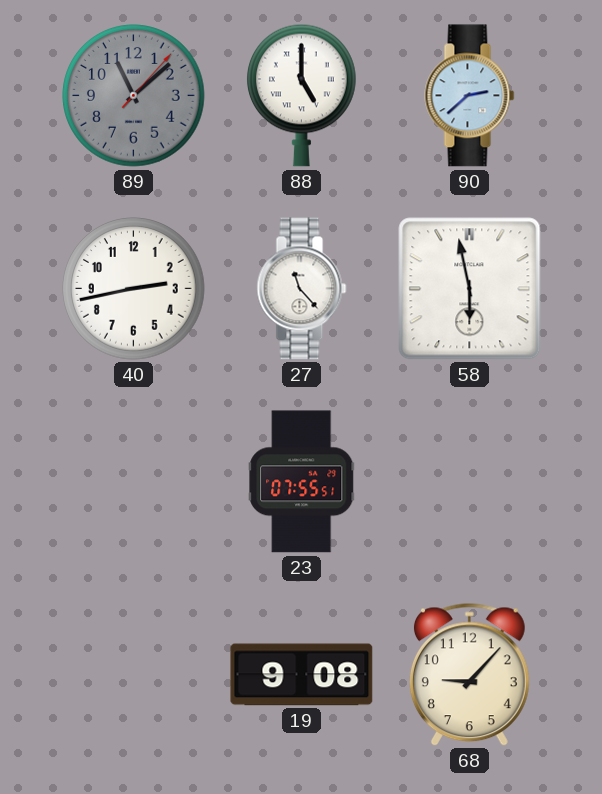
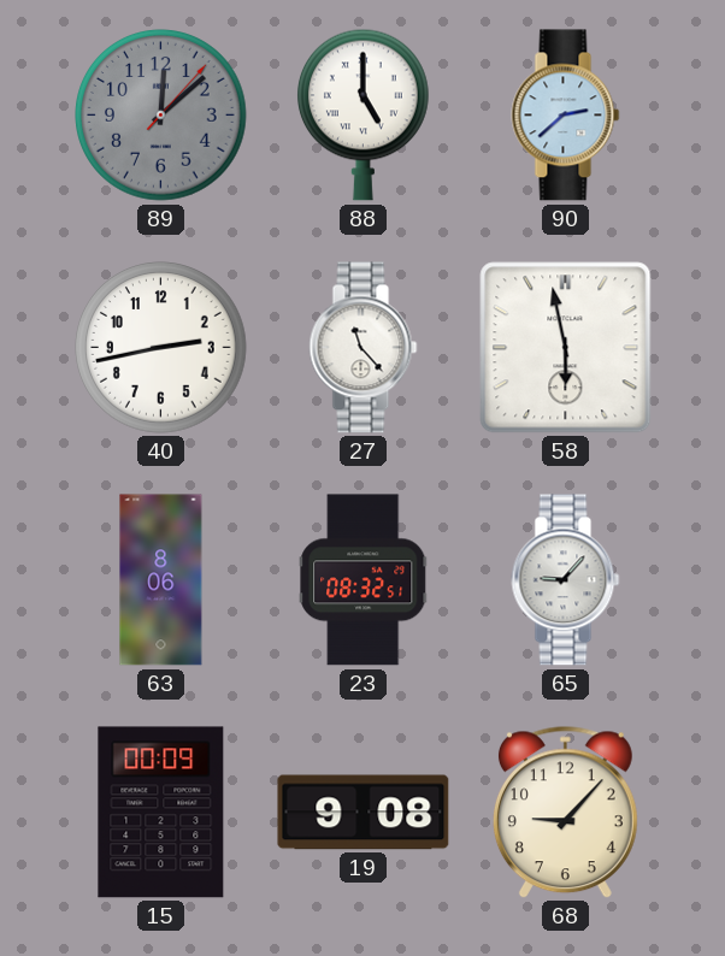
89: 11:08 -> 12:08
63: none -> 8:06
23: 07:55 -> 08:32
65: none -> 9:07
15: none -> 00:09
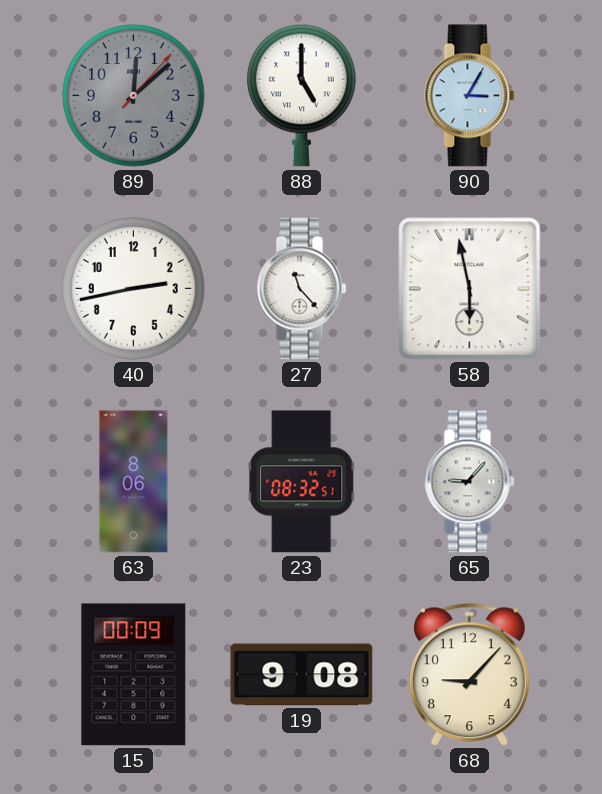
90: 2:38 -> 3:05
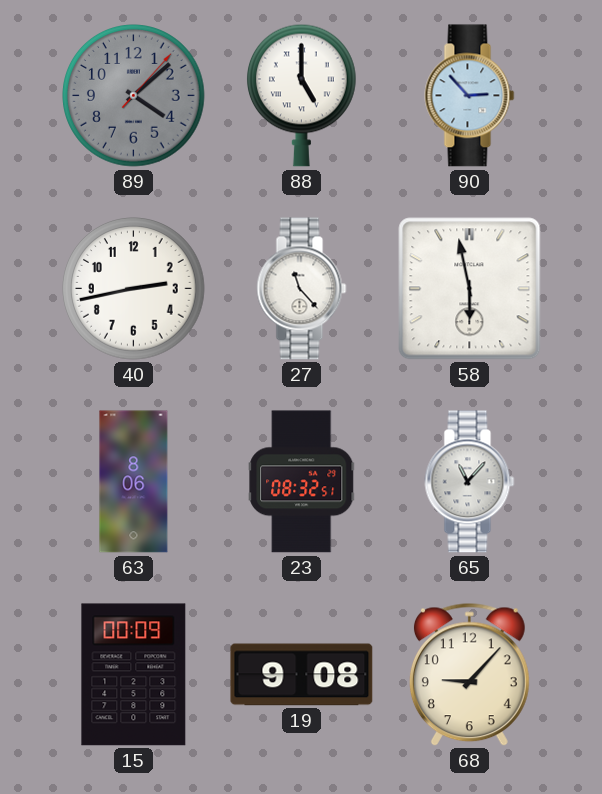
89: 12:08 -> 4:08
90: 3:05 -> 2:53
65: 9:07 -> 11:07
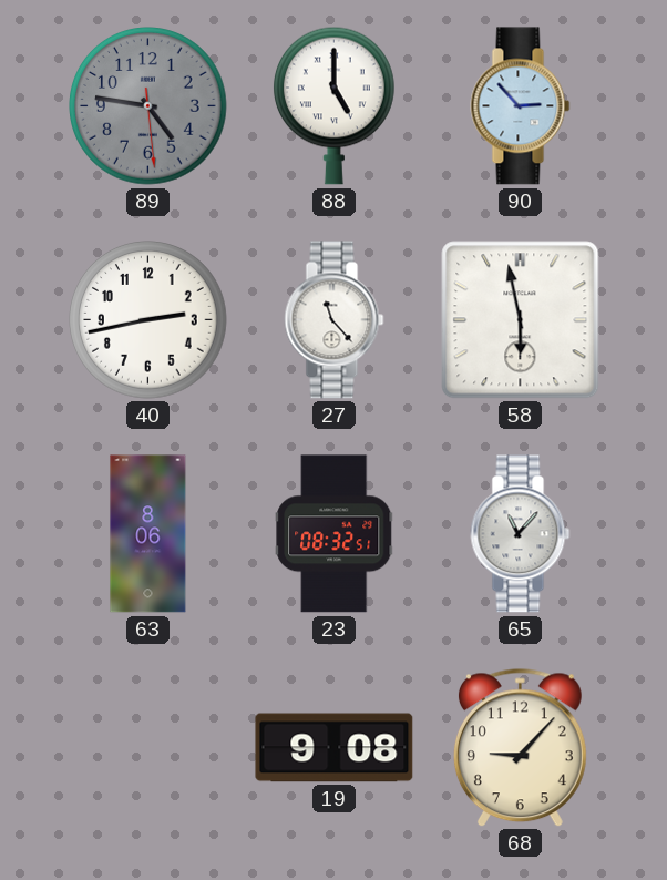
89: 4:08 -> 4:46
15: 00:09 -> none
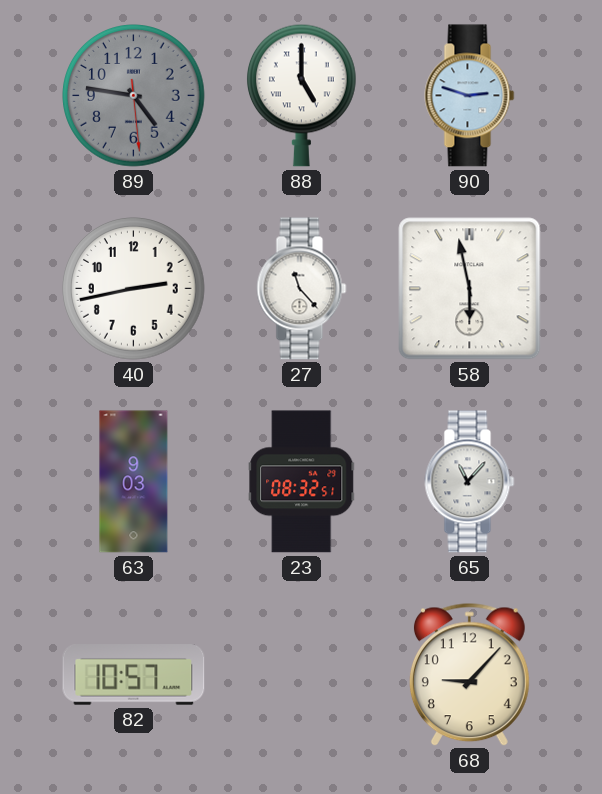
90: 2:53 -> 2:48
63: 8:06 -> 9:03
82: none -> 10:57
19: 9:08 -> none
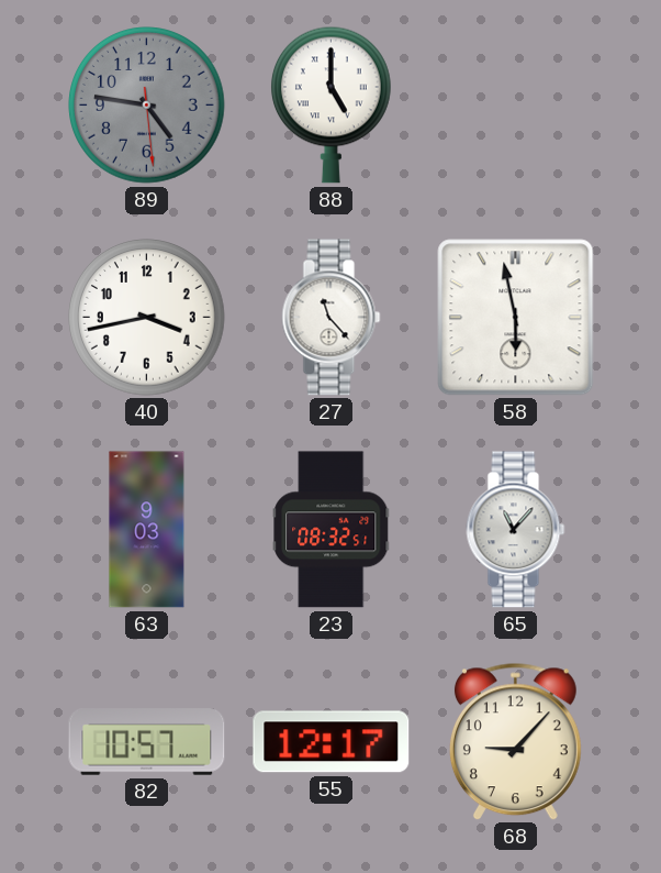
90: 2:48 -> none
40: 2:43 -> 3:43
55: none -> 12:17
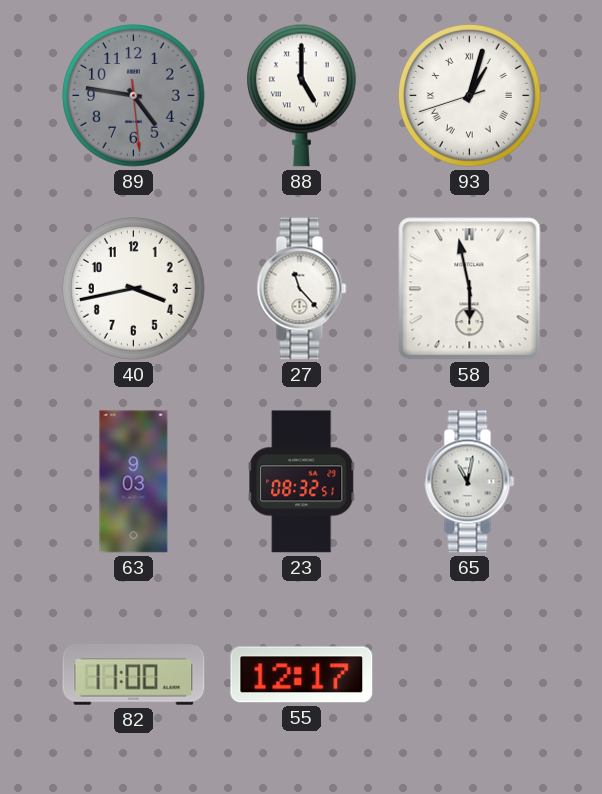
93: none -> 1:02
65: 11:07 -> 11:02
82: 10:57 -> 11:00
68: 9:07 -> none
